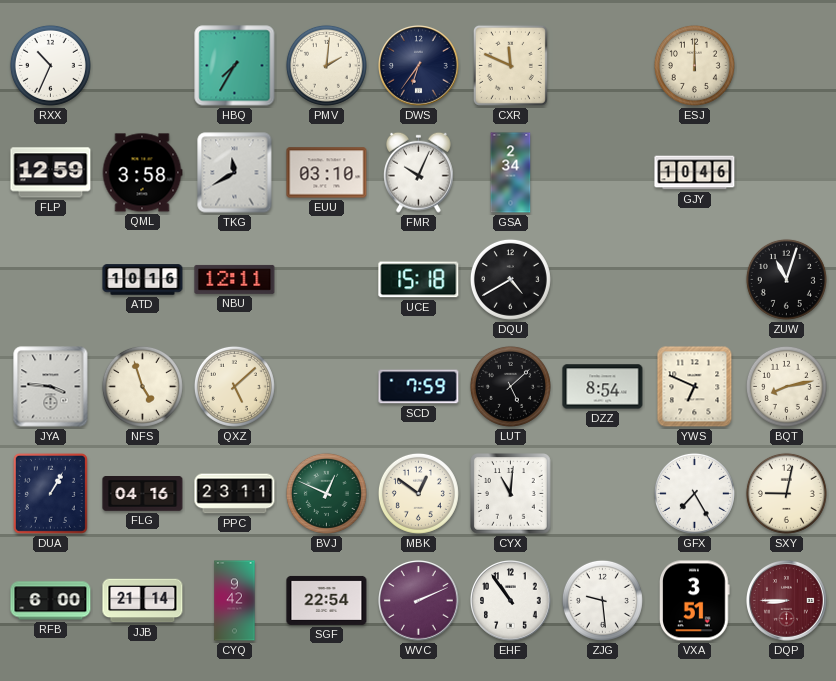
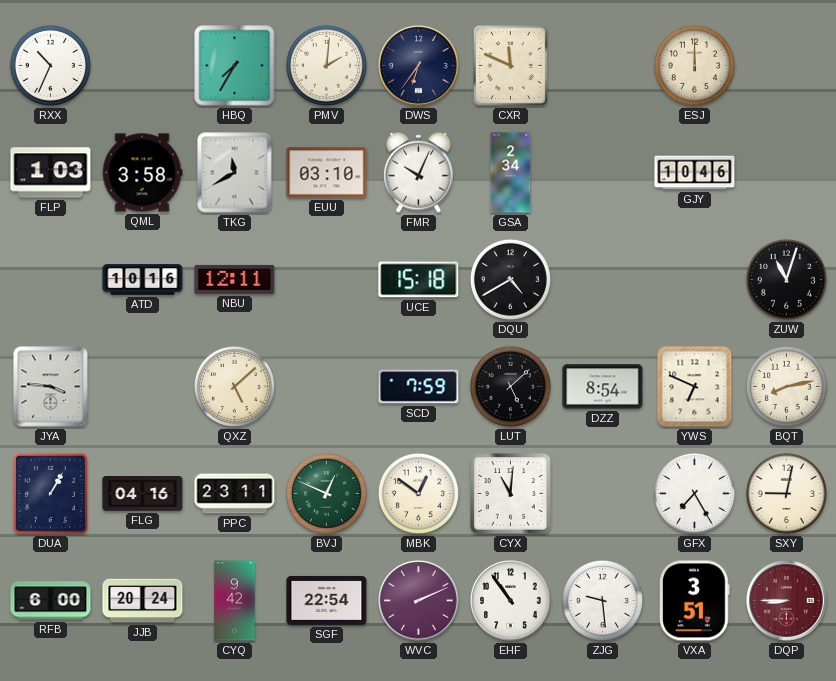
FLP: 12:59 -> 1:03
NFS: 4:57 -> none
JJB: 21:14 -> 20:24
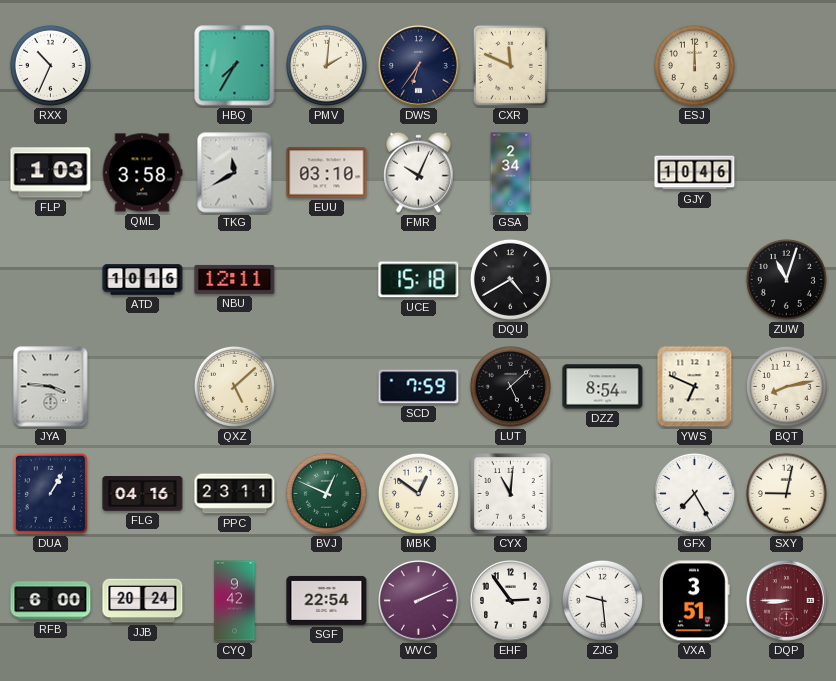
EHF: 10:54 -> 2:54
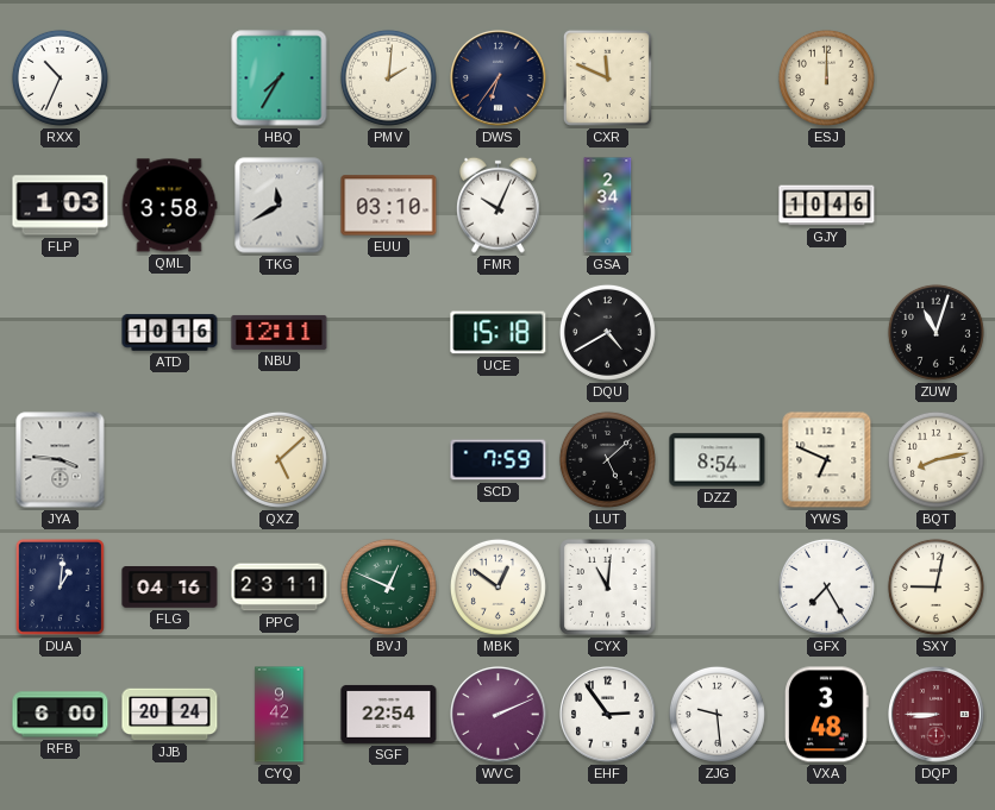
DUA: 1:05 -> 1:01
VXA: 3:51 -> 3:48
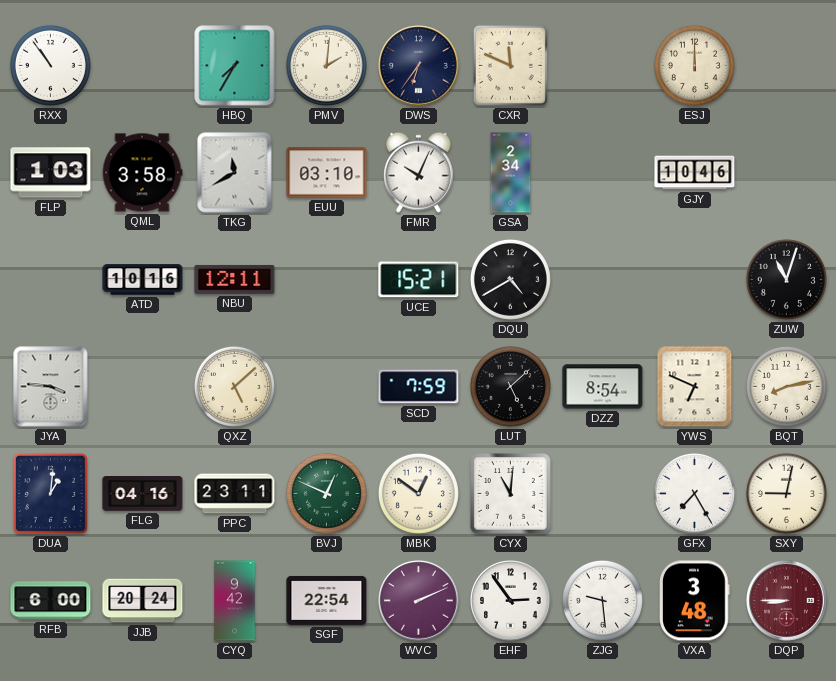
RXX: 10:34 -> 10:54
UCE: 15:18 -> 15:21
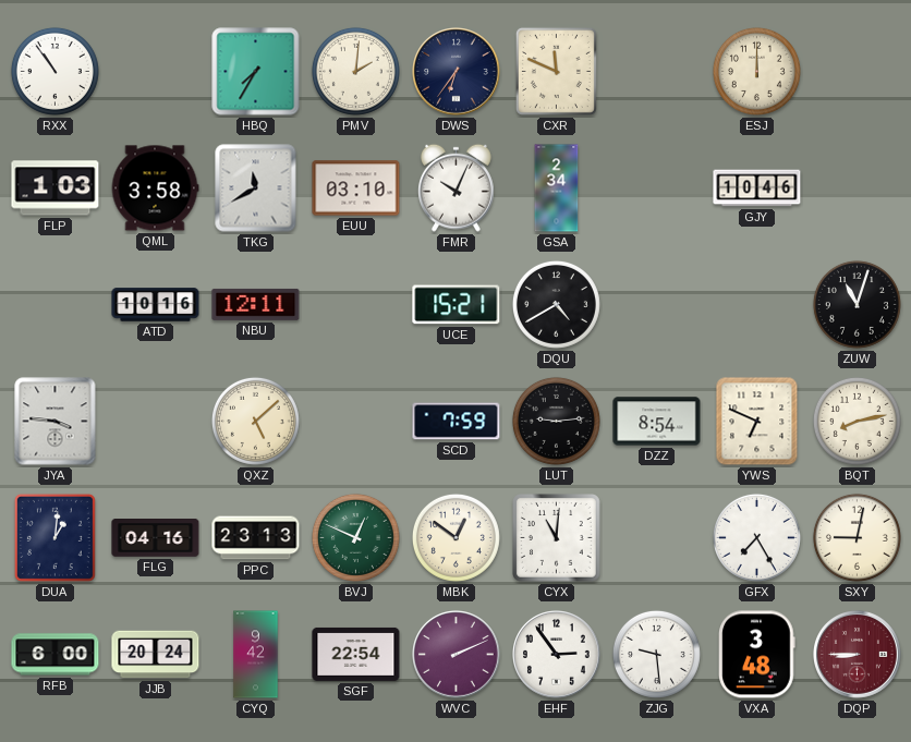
LUT: 5:08 -> 9:14
PPC: 23:11 -> 23:13
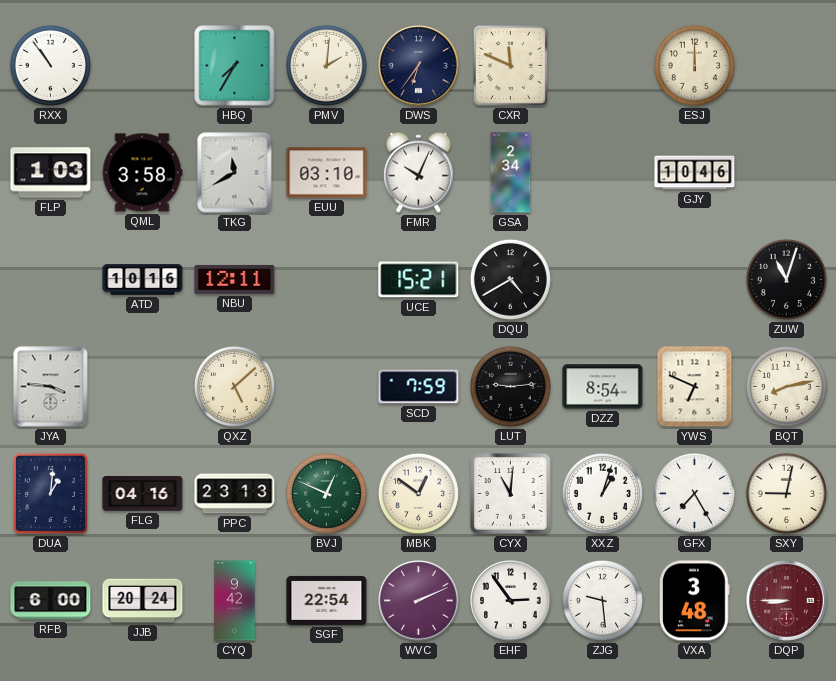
XXZ: none -> 1:03
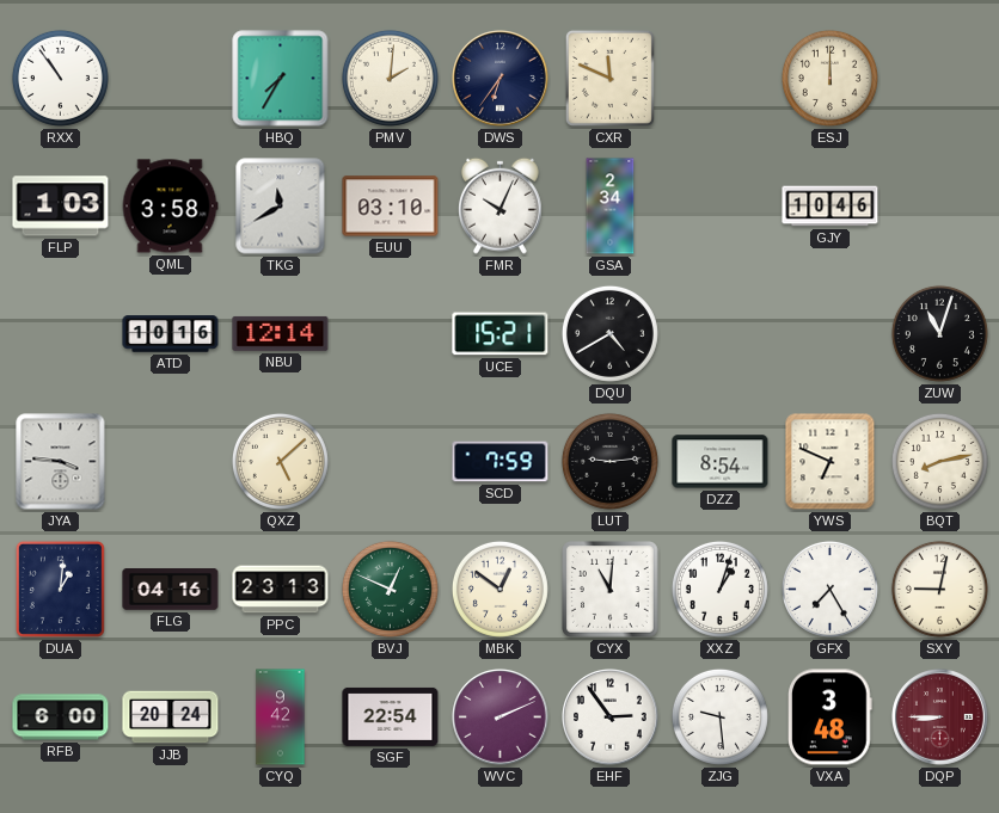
NBU: 12:11 -> 12:14
